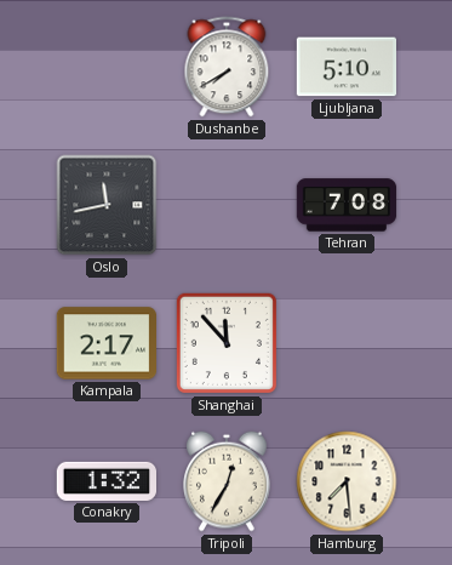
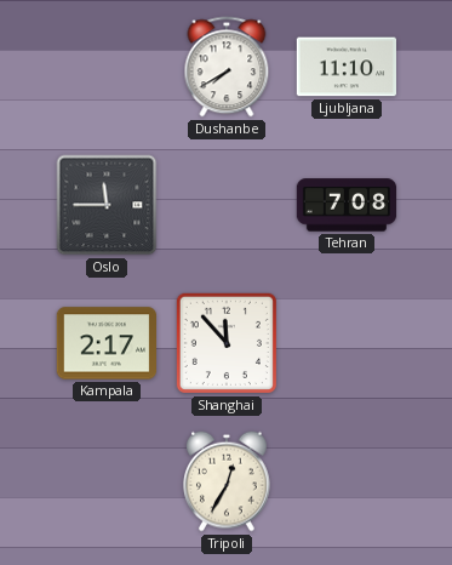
Ljubljana: 5:10 -> 11:10
Oslo: 11:43 -> 11:45
Conakry: 1:32 -> none
Hamburg: 7:29 -> none
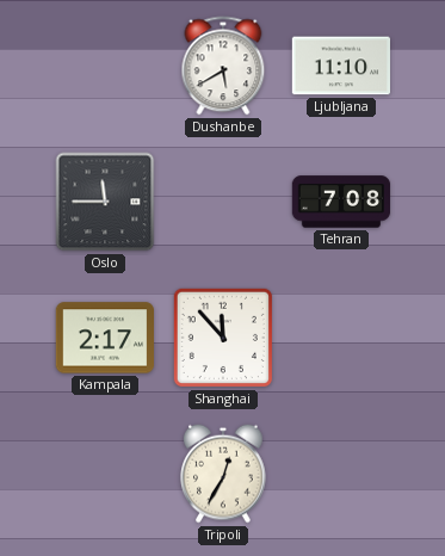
Dushanbe: 7:40 -> 5:40
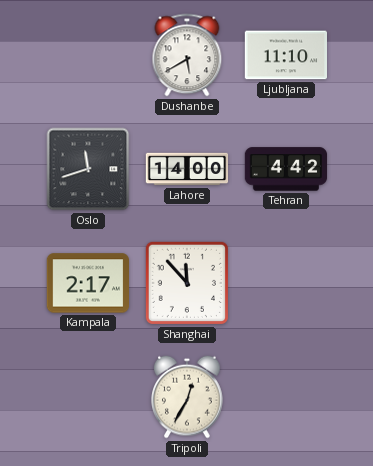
Oslo: 11:45 -> 11:42
Lahore: none -> 14:00
Tehran: 7:08 -> 4:42
